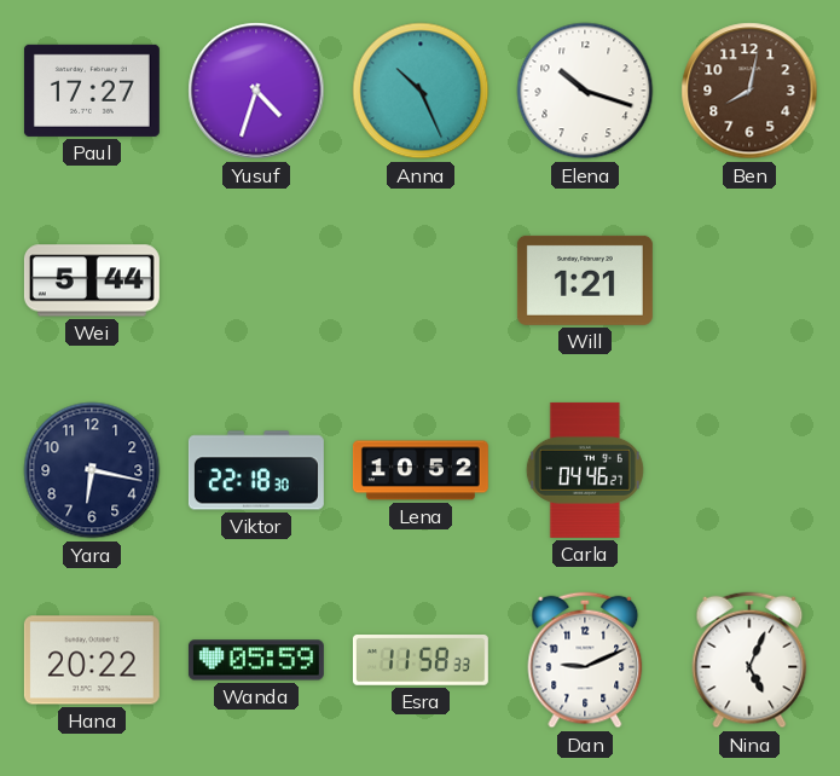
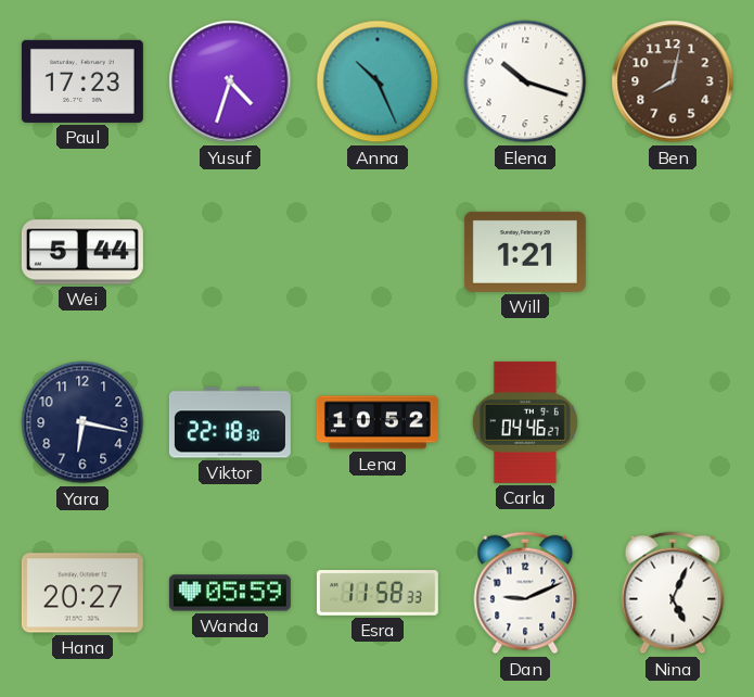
Paul: 17:27 -> 17:23
Hana: 20:22 -> 20:27
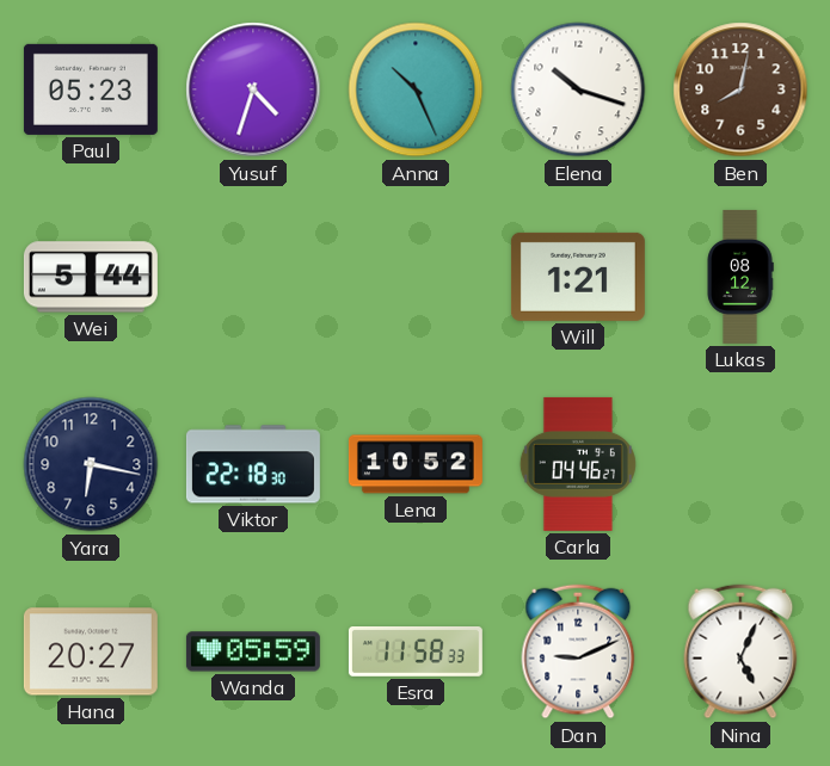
Paul: 17:23 -> 05:23
Lukas: none -> 08:12
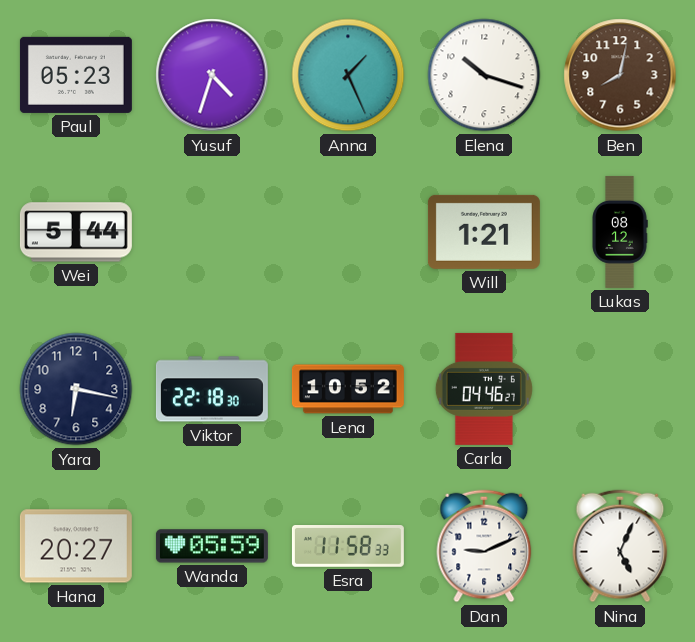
Anna: 10:26 -> 1:26
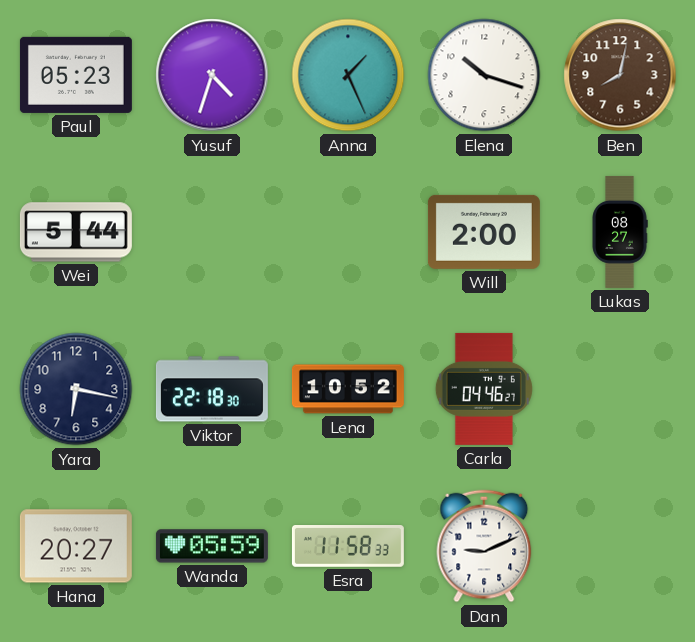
Will: 1:21 -> 2:00
Lukas: 08:12 -> 08:27
Nina: 5:04 -> none
